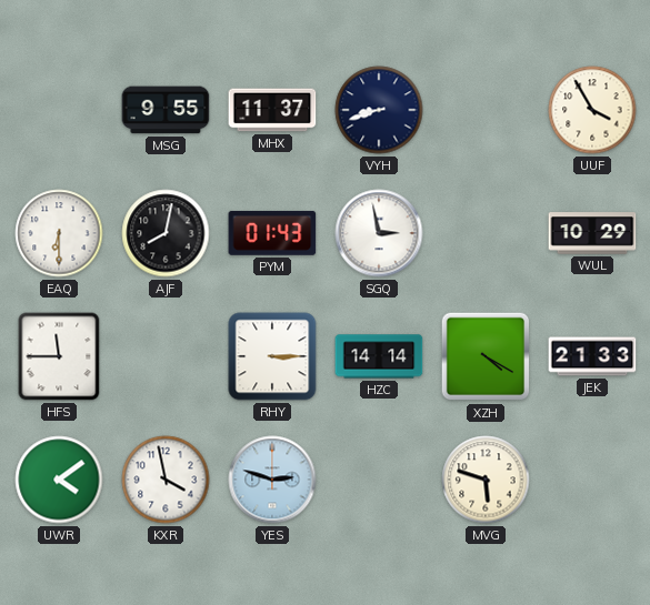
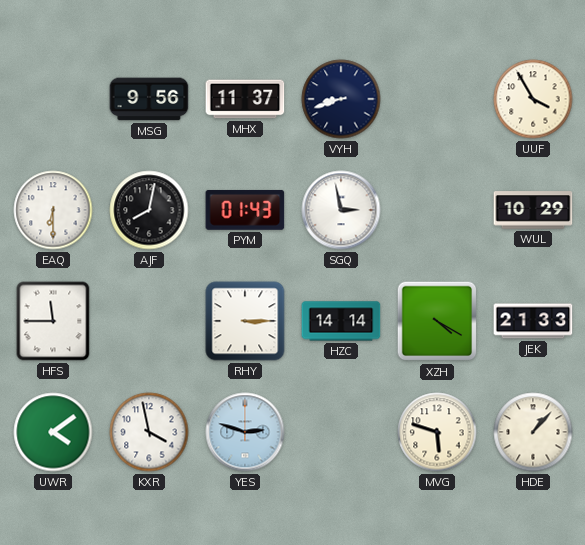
MSG: 9:55 -> 9:56
HDE: none -> 1:07
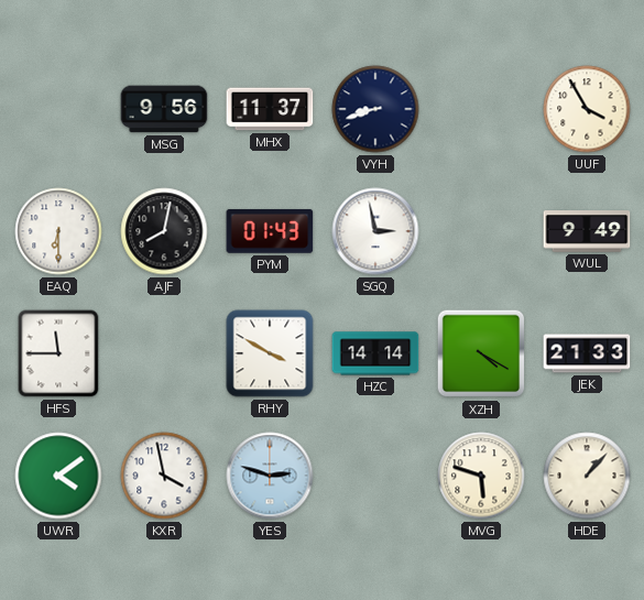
WUL: 10:29 -> 9:49
RHY: 3:15 -> 3:50
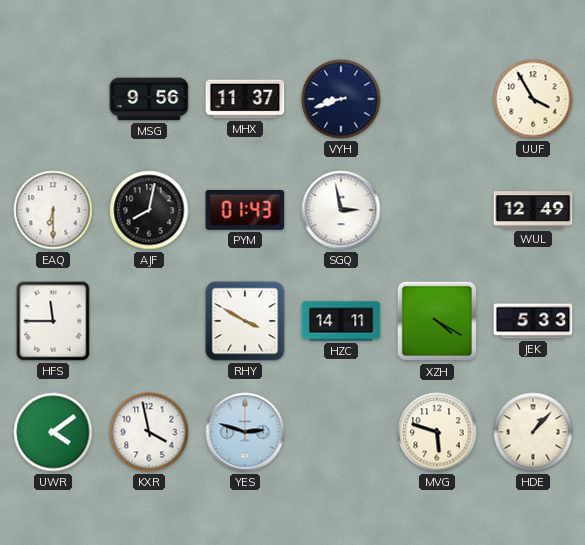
WUL: 9:49 -> 12:49
HZC: 14:14 -> 14:11
JEK: 21:33 -> 5:33
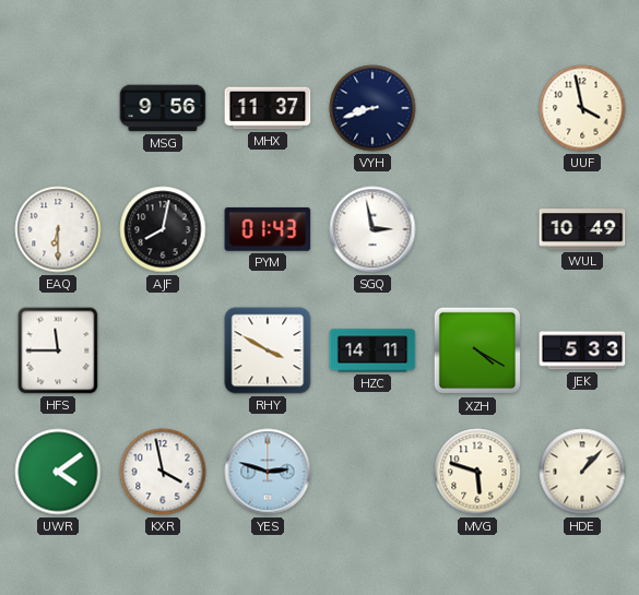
UUF: 3:55 -> 3:58
WUL: 12:49 -> 10:49
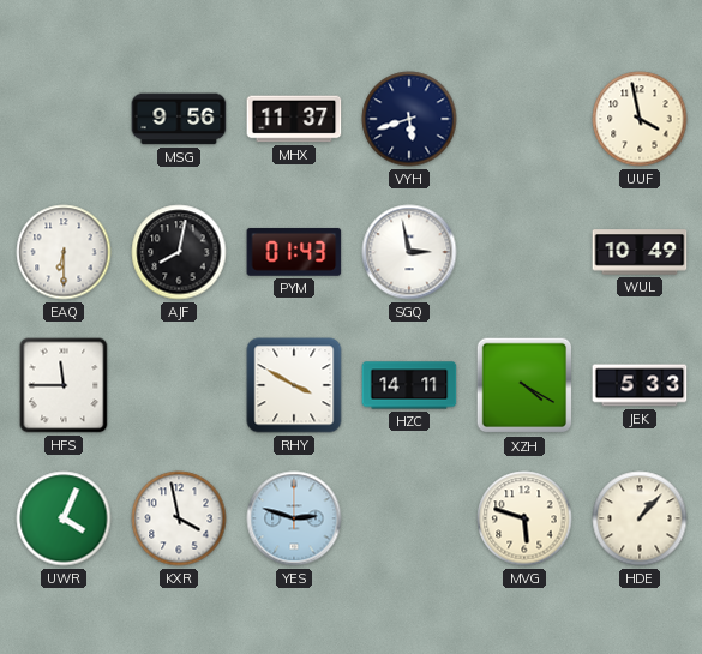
VYH: 8:42 -> 5:42
UWR: 4:09 -> 4:04
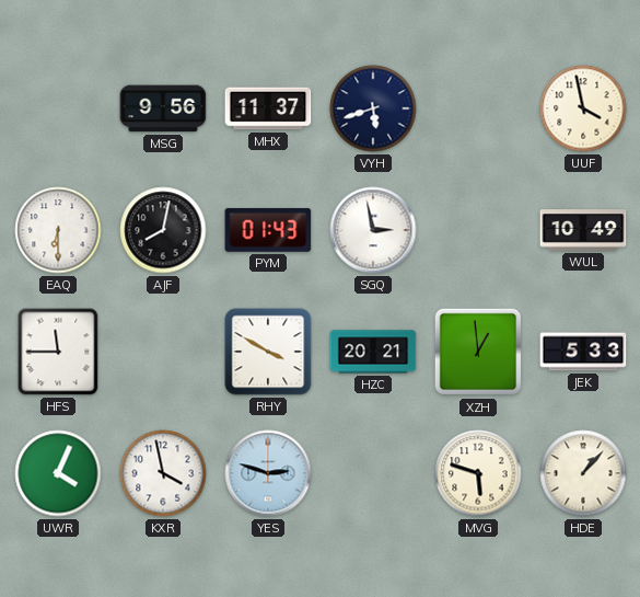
HZC: 14:11 -> 20:21
XZH: 4:20 -> 12:59
